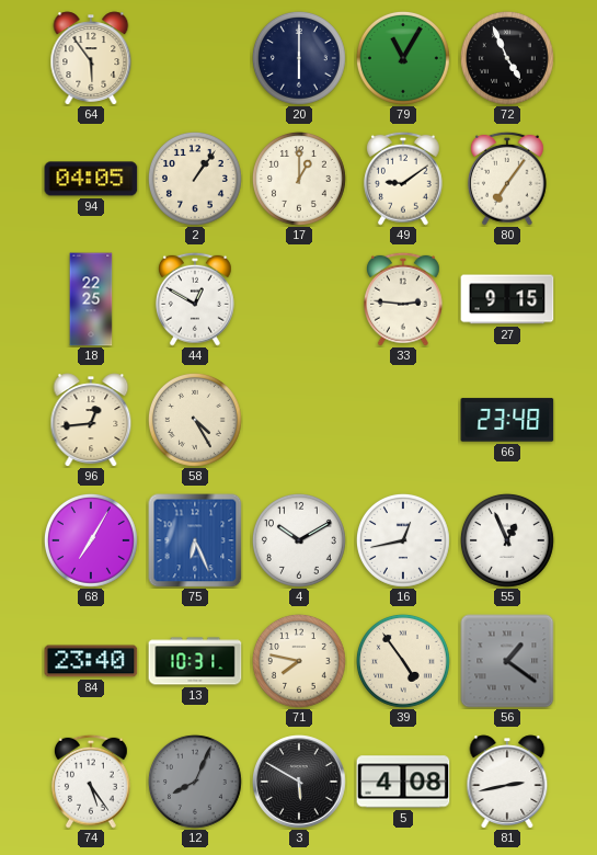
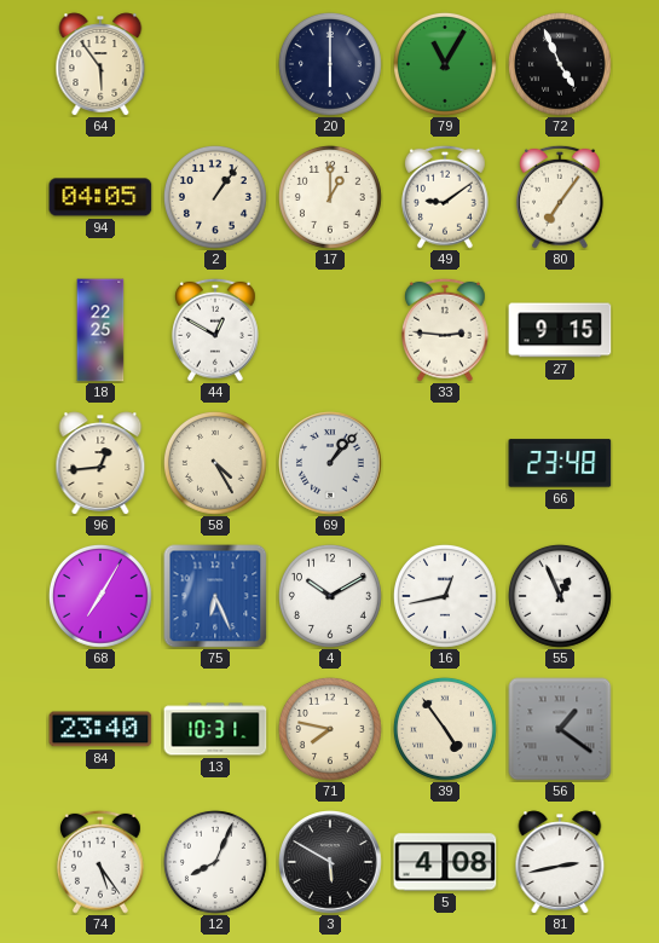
69: none -> 1:07
12 dial: grey -> white
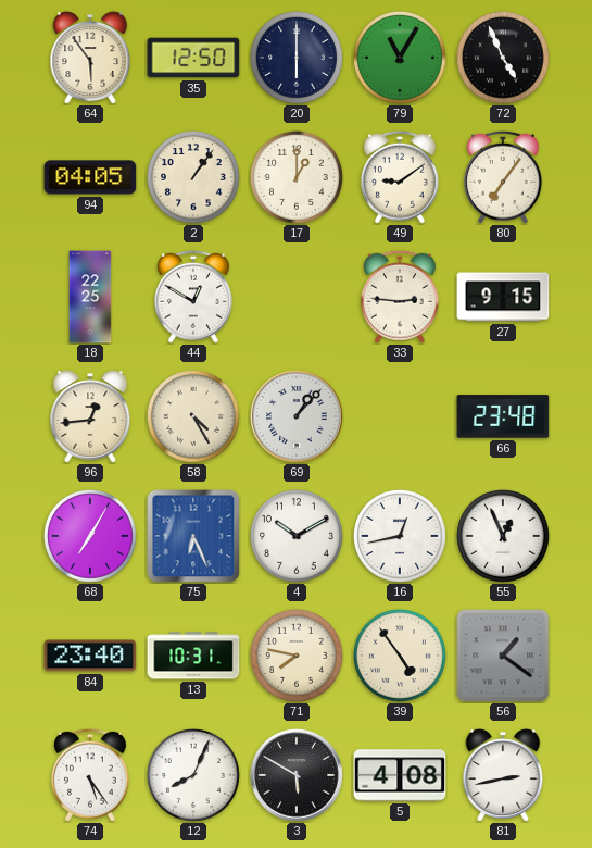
35: none -> 12:50
